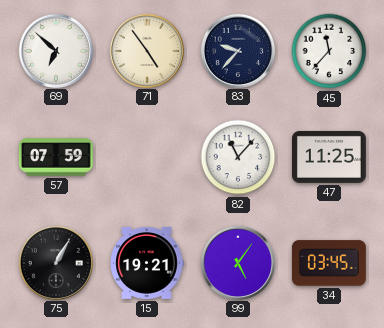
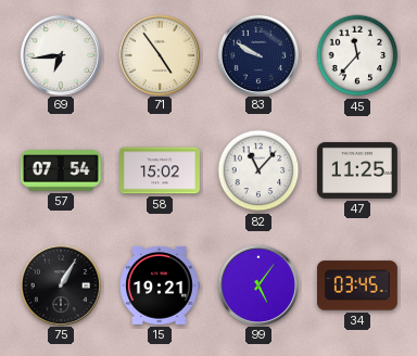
69: 6:52 -> 6:44
83: 9:37 -> 9:50
57: 07:59 -> 07:54
58: none -> 15:02
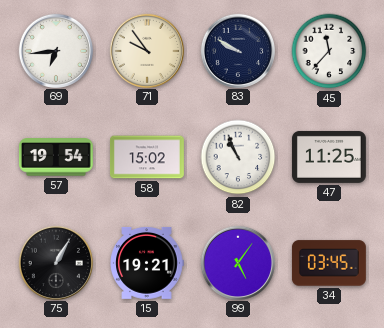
71: 4:54 -> 9:54
57: 07:54 -> 19:54
82: 11:07 -> 10:56
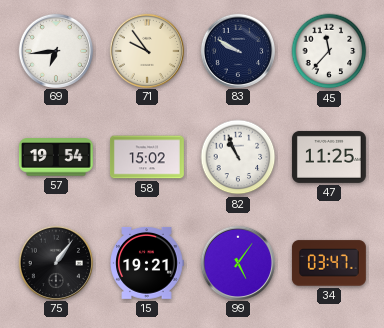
75: 1:05 -> 1:06
34: 03:45 -> 03:47
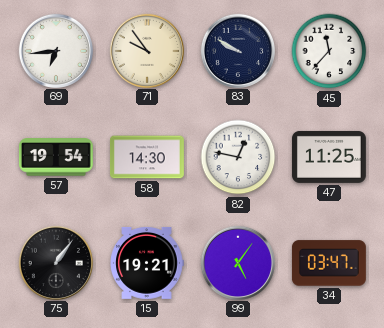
58: 15:02 -> 14:30
82: 10:56 -> 12:47
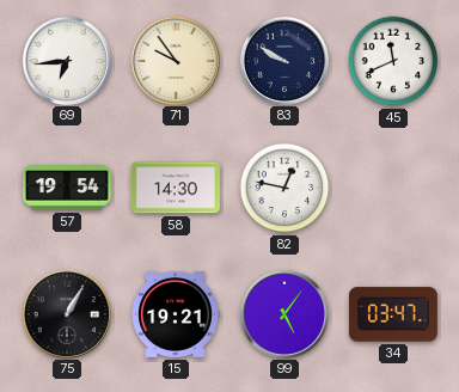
45: 11:37 -> 11:41
47: 11:25 -> none
75: 1:06 -> 1:05
